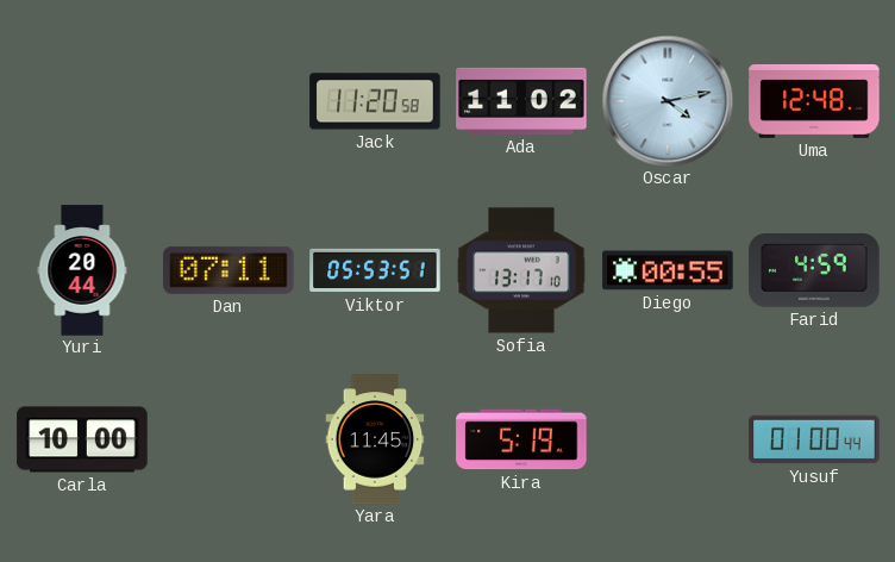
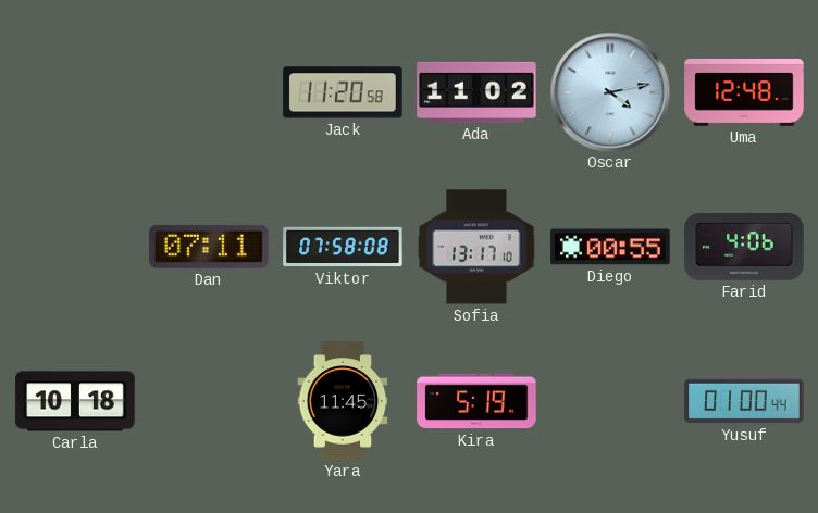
Yuri: 20:44 -> none
Viktor: 05:53 -> 07:58
Farid: 4:59 -> 4:06
Carla: 10:00 -> 10:18
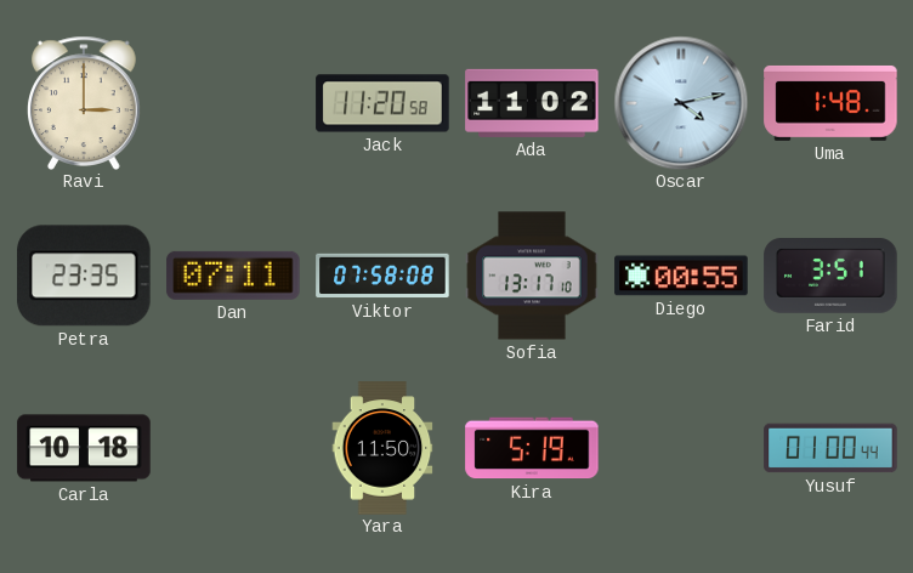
Ravi: none -> 3:00
Uma: 12:48 -> 1:48
Petra: none -> 23:35
Farid: 4:06 -> 3:51
Yara: 11:45 -> 11:50
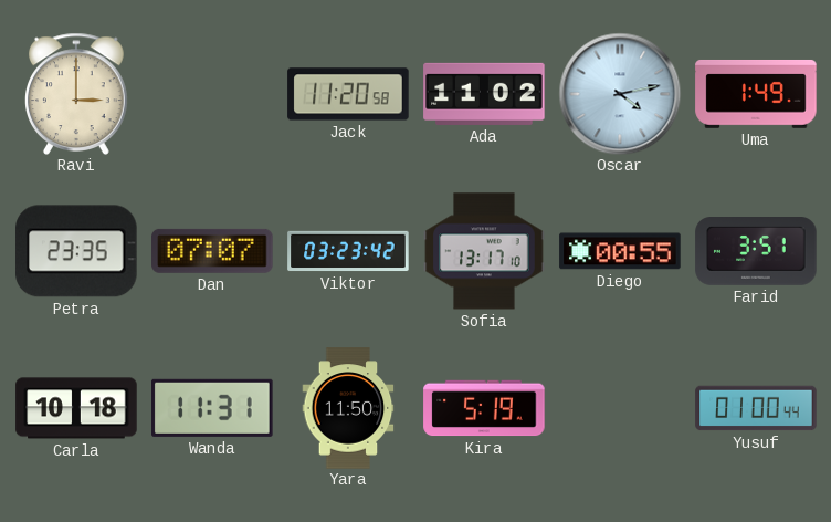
Uma: 1:48 -> 1:49
Dan: 07:11 -> 07:07
Viktor: 07:58 -> 03:23
Wanda: none -> 11:31
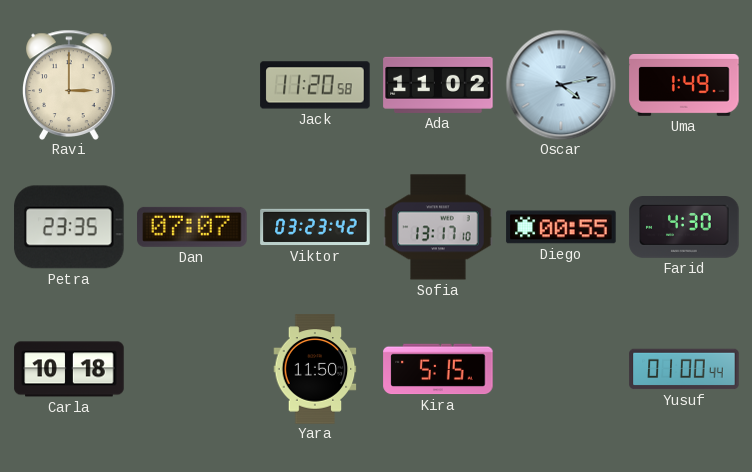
Farid: 3:51 -> 4:30
Wanda: 11:31 -> none
Kira: 5:19 -> 5:15
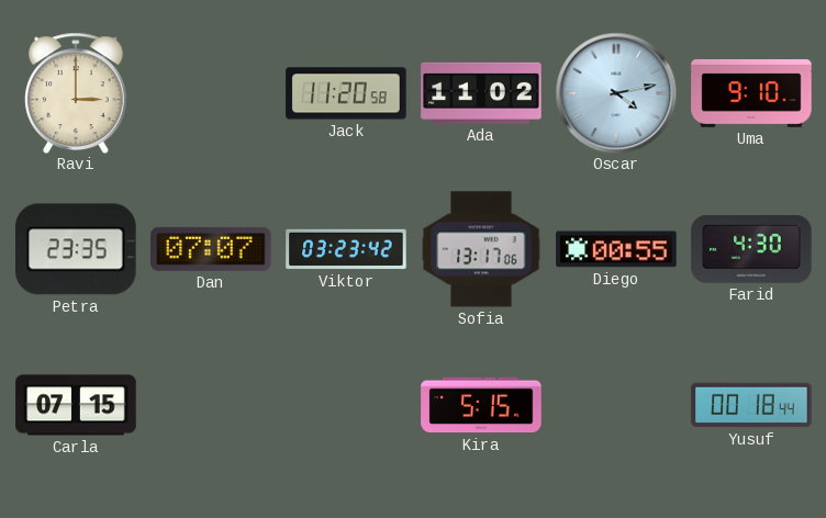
Uma: 1:49 -> 9:10
Sofia: 13:17:10 -> 13:17:06
Carla: 10:18 -> 07:15
Yara: 11:50 -> none
Yusuf: 01:00 -> 00:18
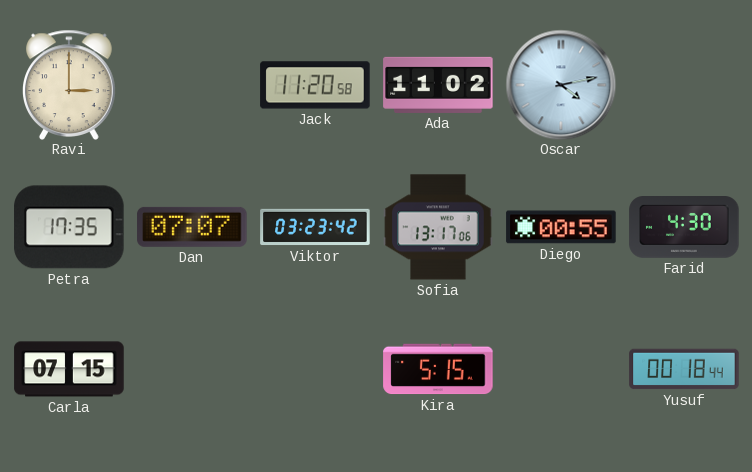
Uma: 9:10 -> none
Petra: 23:35 -> 17:35
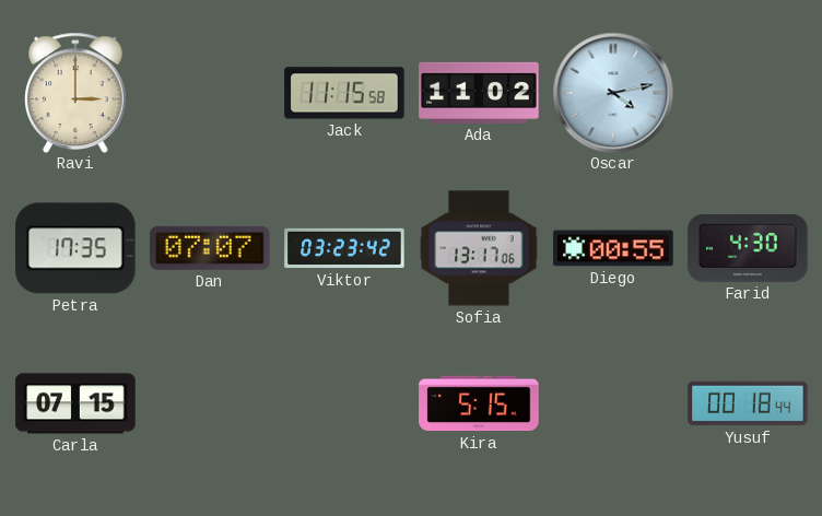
Jack: 11:20 -> 11:15
